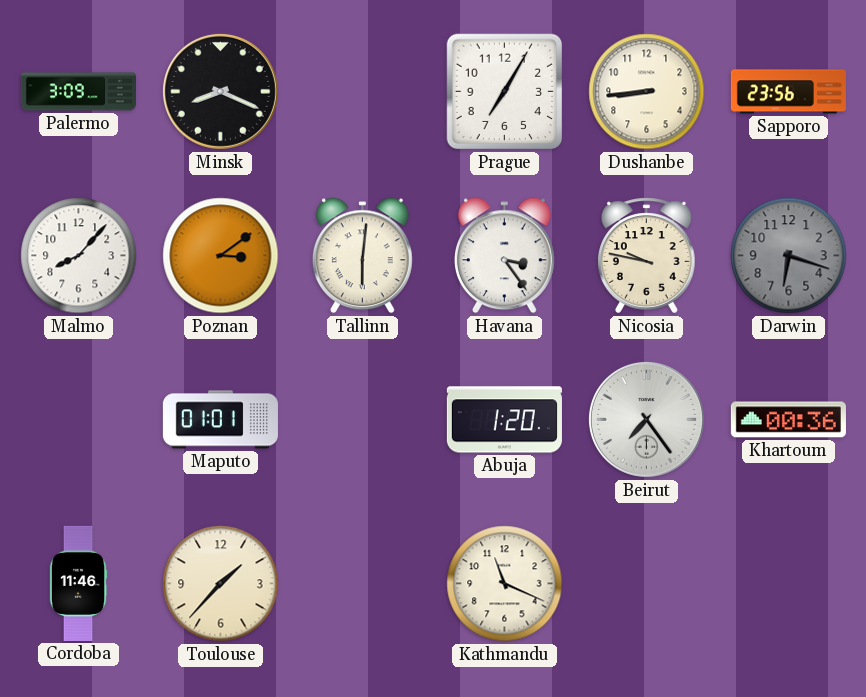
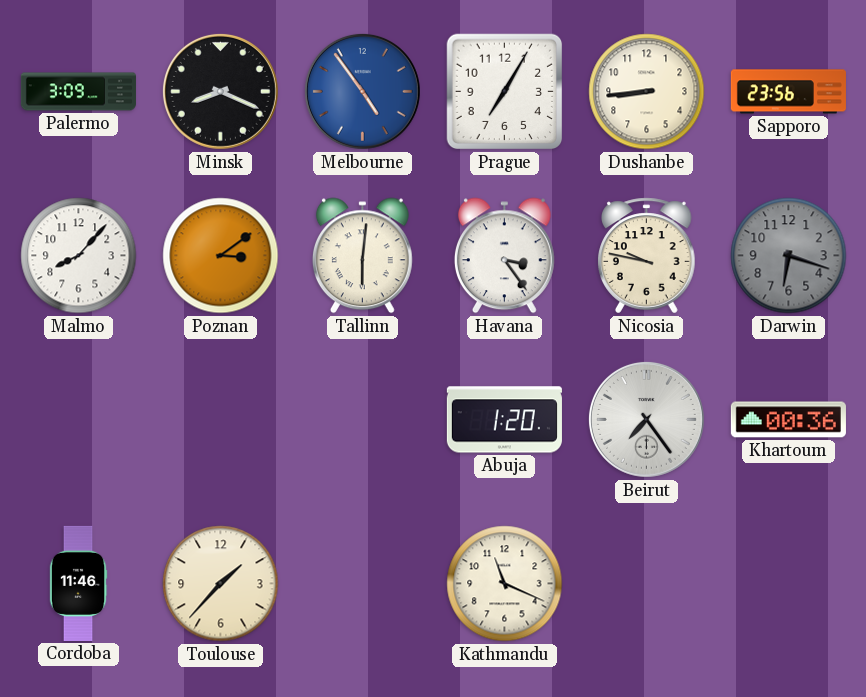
Melbourne: none -> 4:54
Maputo: 01:01 -> none
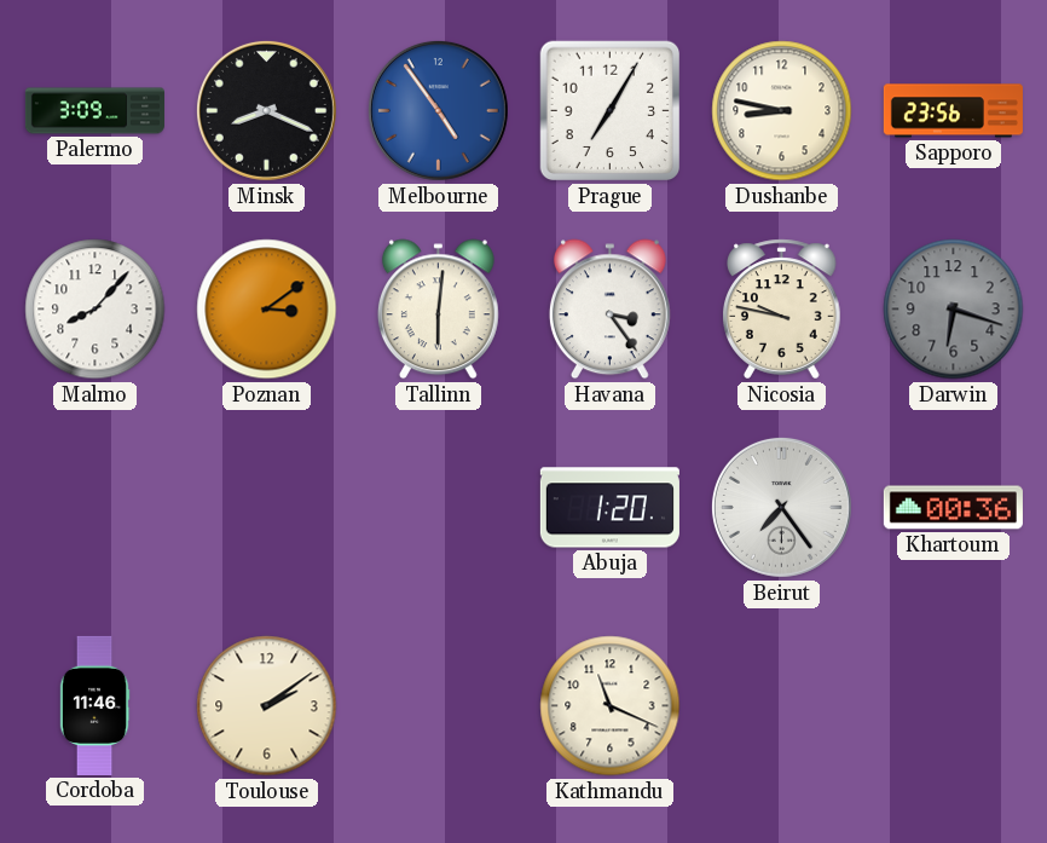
Dushanbe: 8:44 -> 8:47
Toulouse: 1:37 -> 2:09
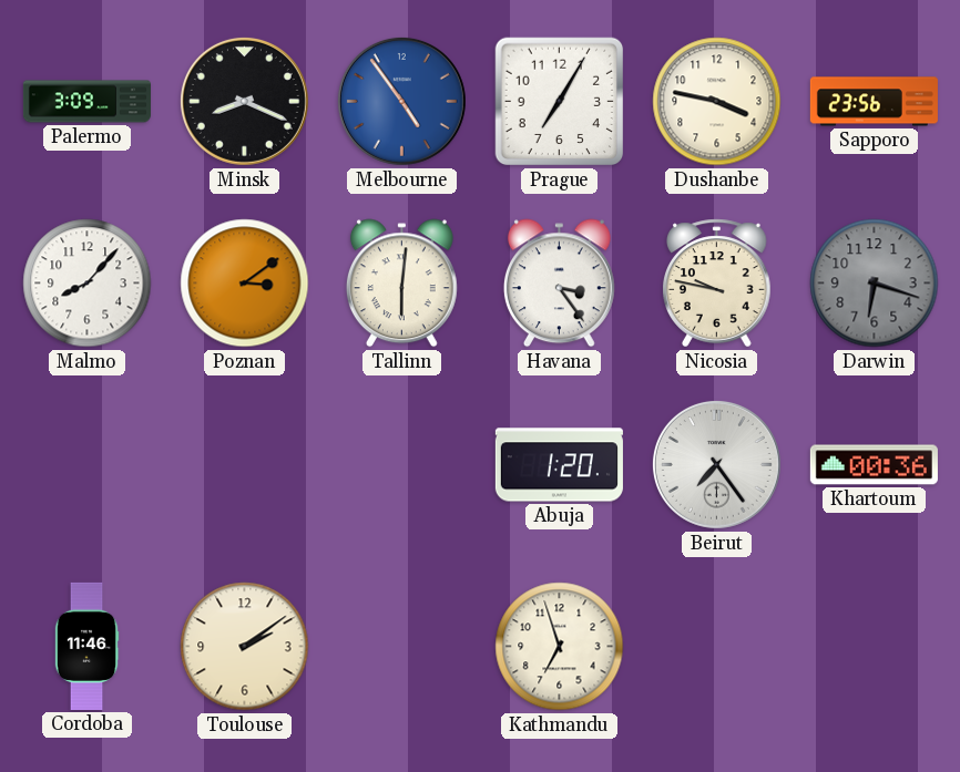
Dushanbe: 8:47 -> 3:47
Kathmandu: 11:19 -> 6:57
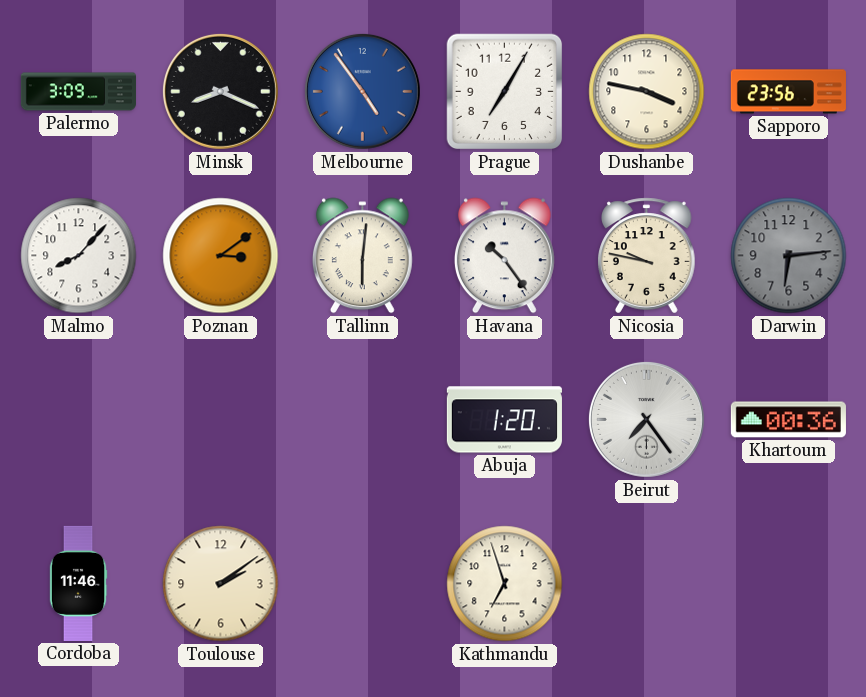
Havana: 3:24 -> 10:24
Darwin: 6:18 -> 6:14
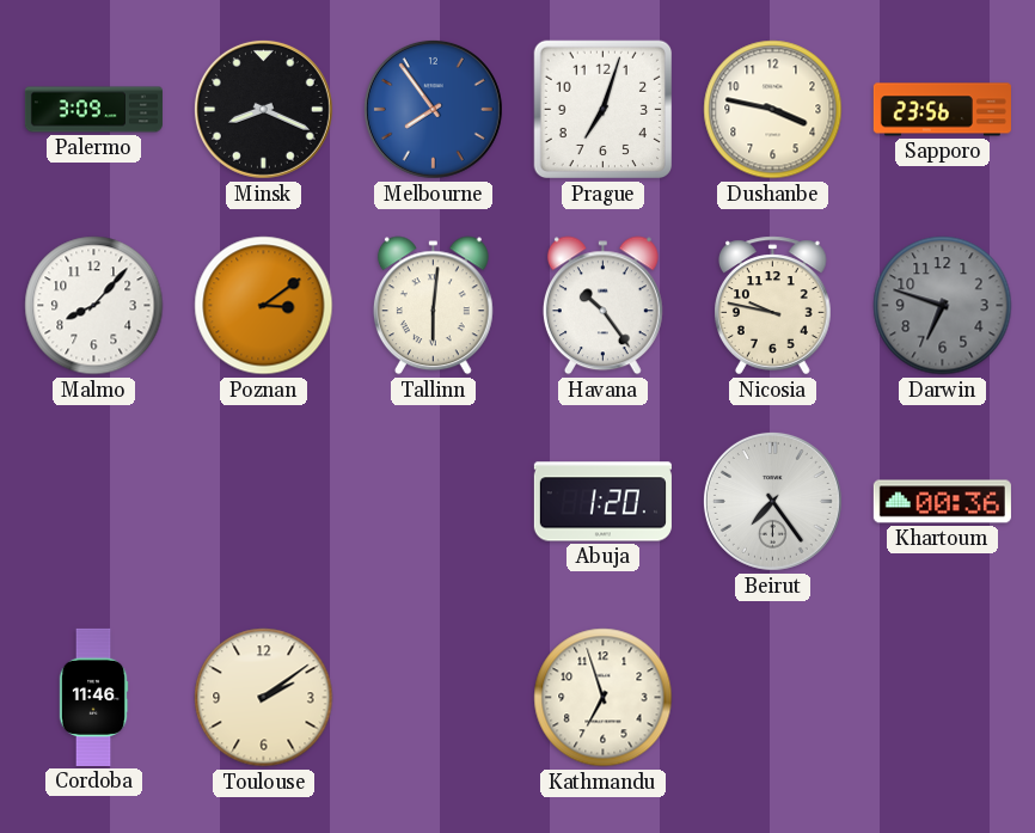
Melbourne: 4:54 -> 7:54
Prague: 7:05 -> 7:03
Darwin: 6:14 -> 6:48
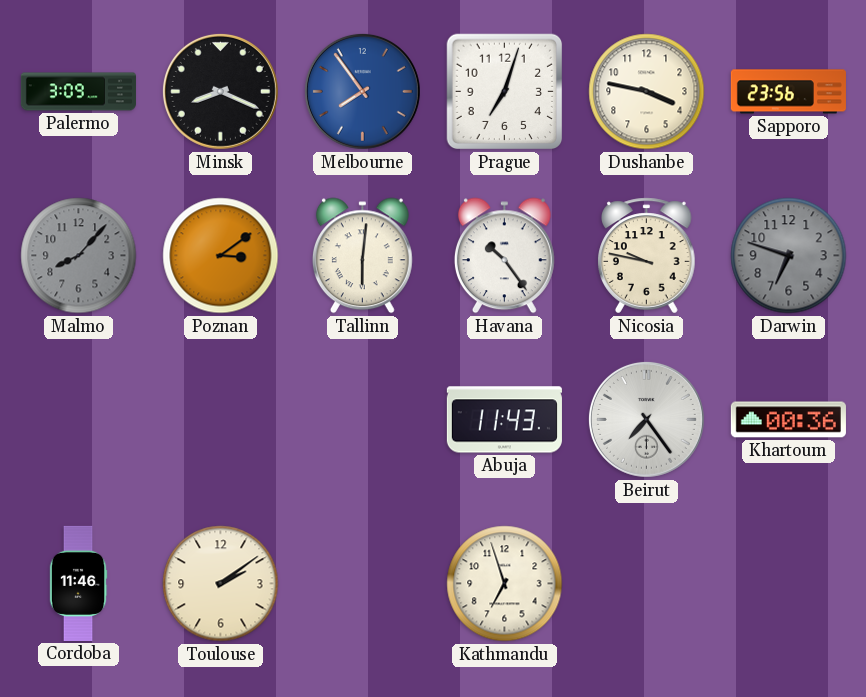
Malmo dial: white -> grey
Abuja: 1:20 -> 11:43
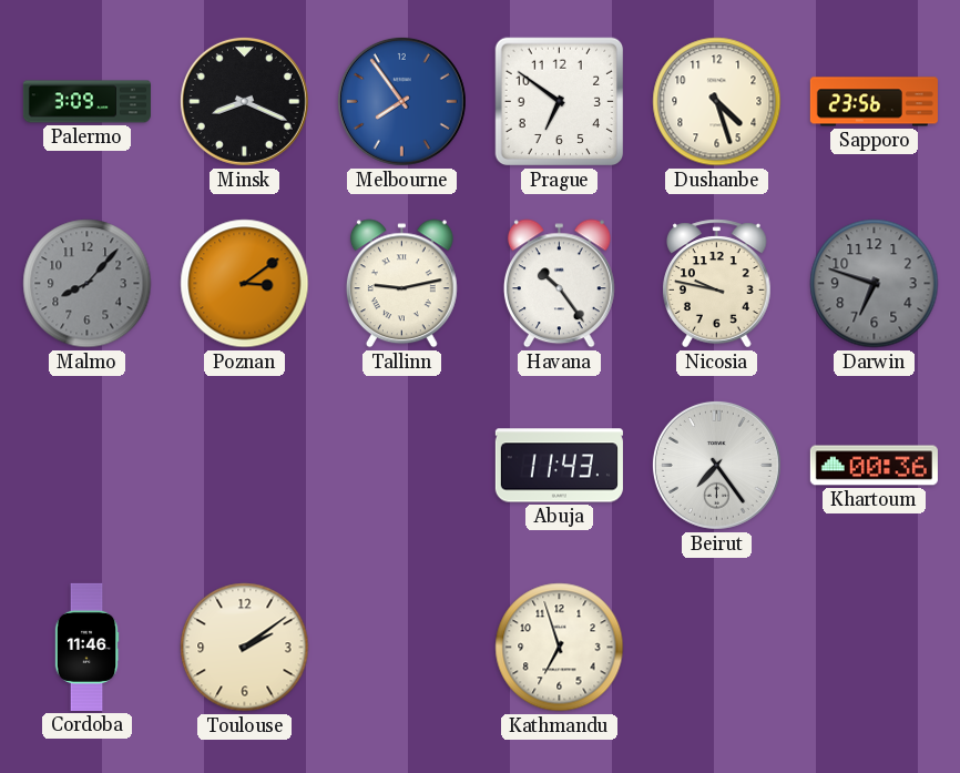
Prague: 7:03 -> 6:51
Dushanbe: 3:47 -> 4:27
Tallinn: 6:01 -> 9:13
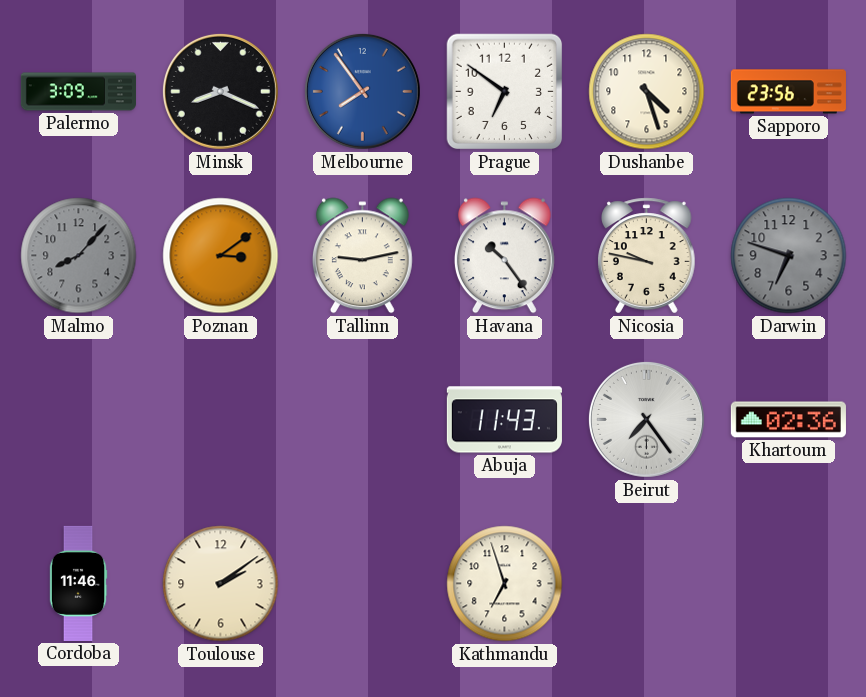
Khartoum: 00:36 -> 02:36
